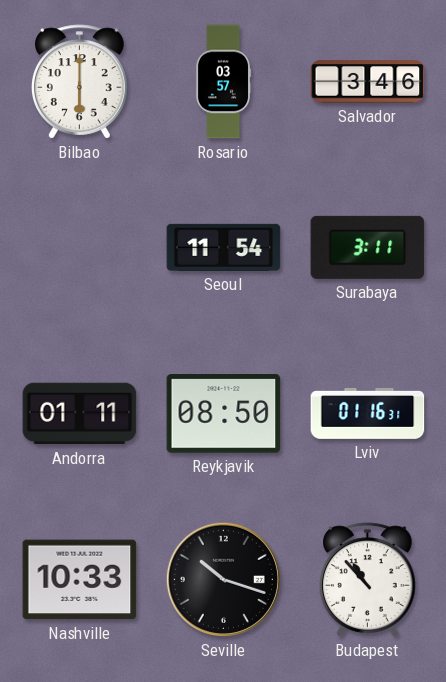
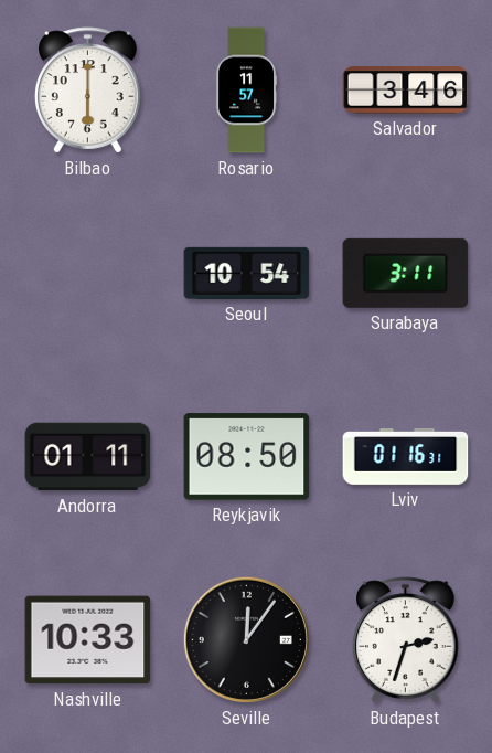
Rosario: 03:57 -> 11:57
Seoul: 11:54 -> 10:54
Seville: 10:18 -> 12:06
Budapest: 10:53 -> 2:33
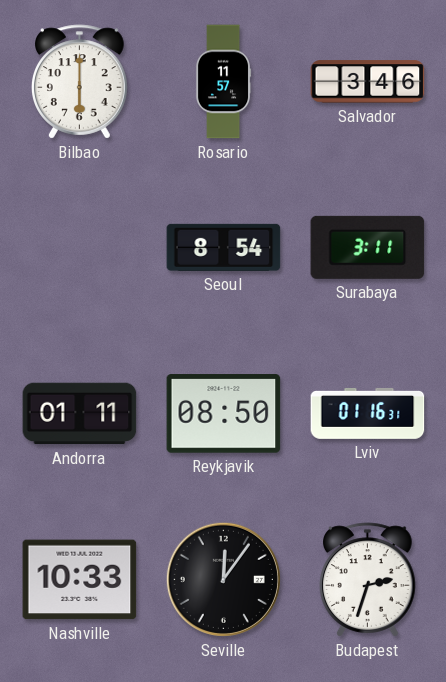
Seoul: 10:54 -> 8:54
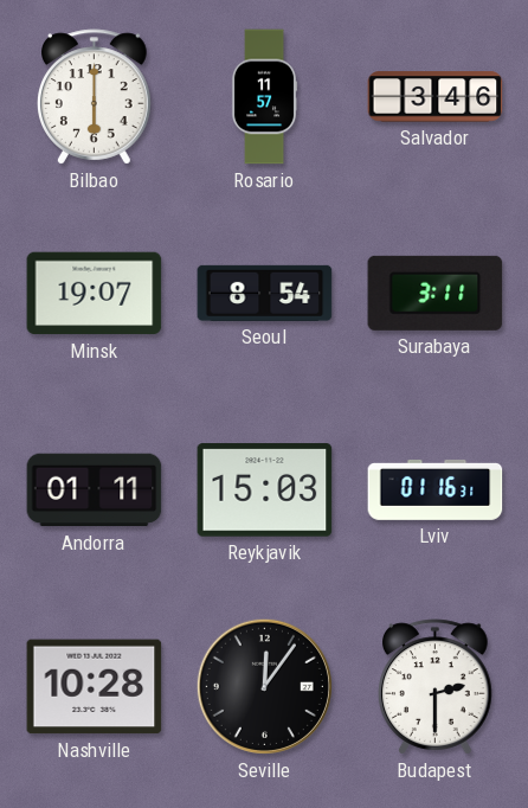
Minsk: none -> 19:07
Reykjavik: 08:50 -> 15:03
Nashville: 10:33 -> 10:28
Budapest: 2:33 -> 2:30
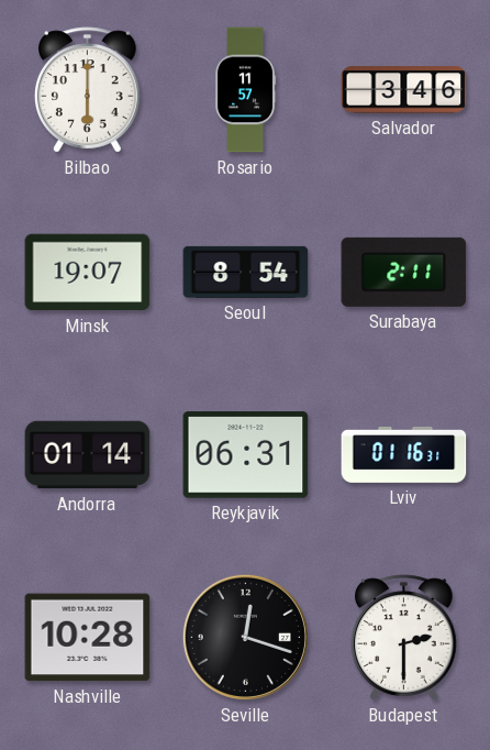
Surabaya: 3:11 -> 2:11
Andorra: 01:11 -> 01:14
Reykjavik: 15:03 -> 06:31
Seville: 12:06 -> 12:18
